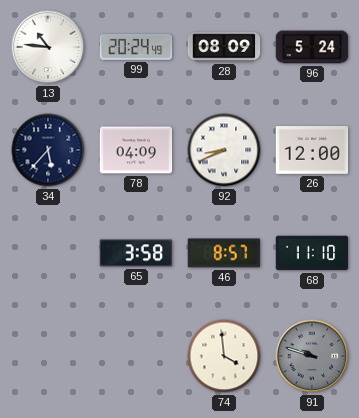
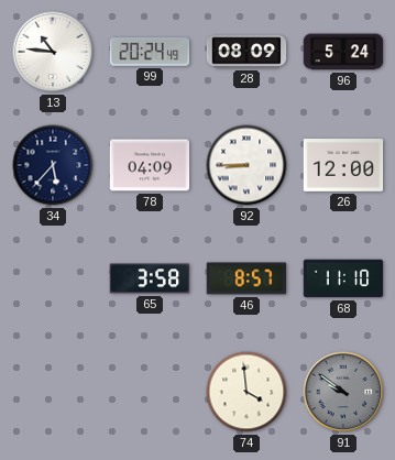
92: 8:41 -> 8:45
91: 9:48 -> 9:51
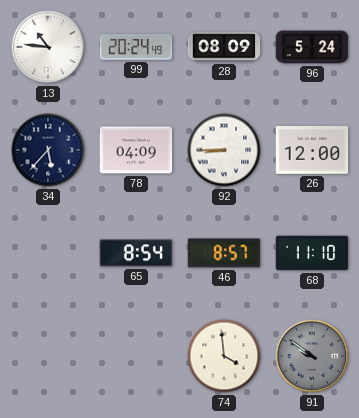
65: 3:58 -> 8:54
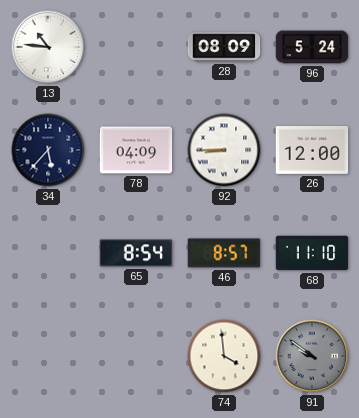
99: 20:24 -> none
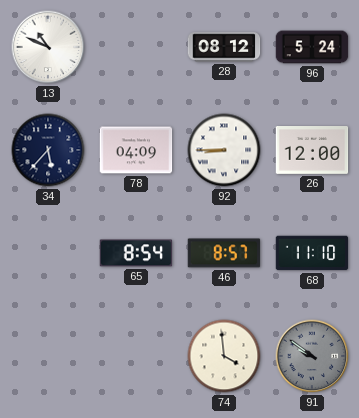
13: 10:46 -> 10:49
28: 08:09 -> 08:12
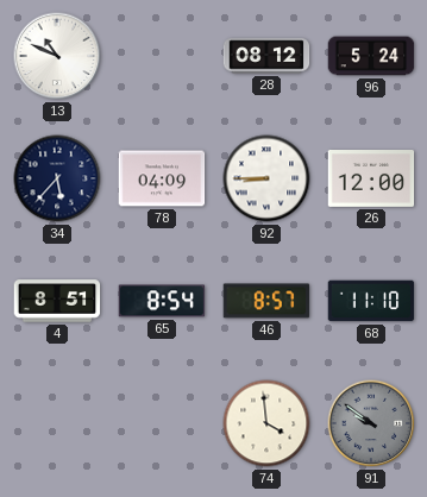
4: none -> 8:51
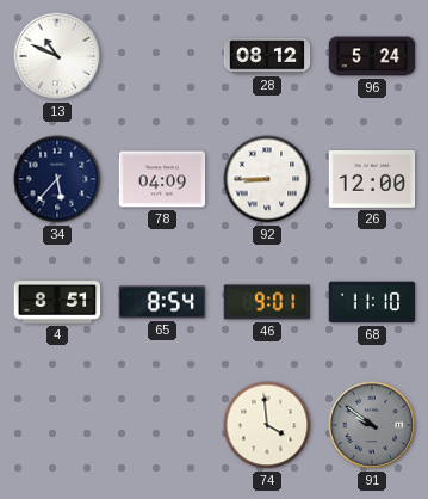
46: 8:57 -> 9:01
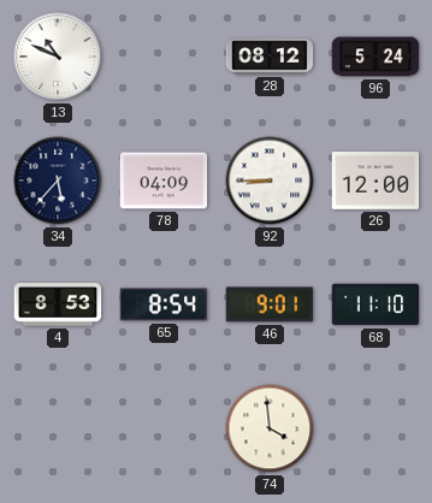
4: 8:51 -> 8:53
91: 9:51 -> none
